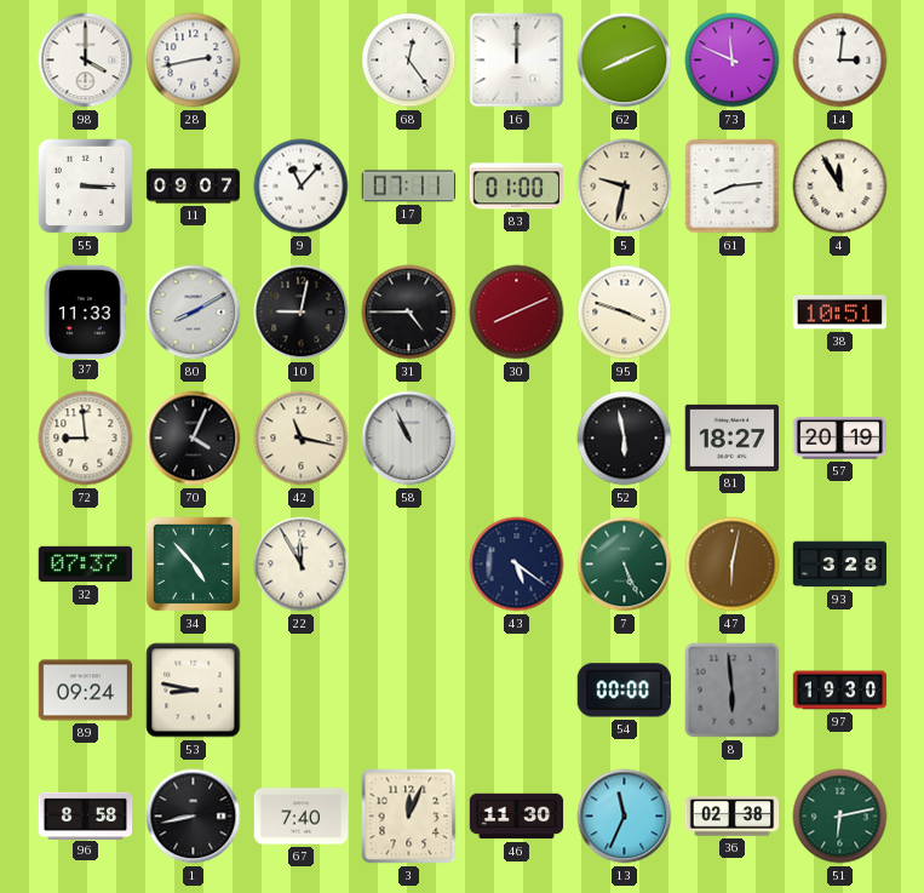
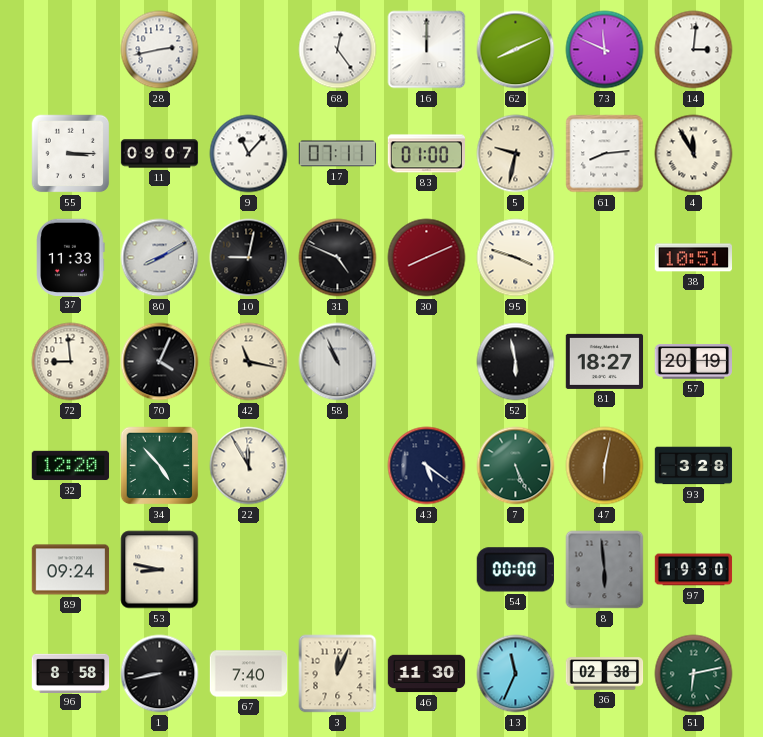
98: 4:00 -> none
31: 4:45 -> 4:49
32: 07:37 -> 12:20
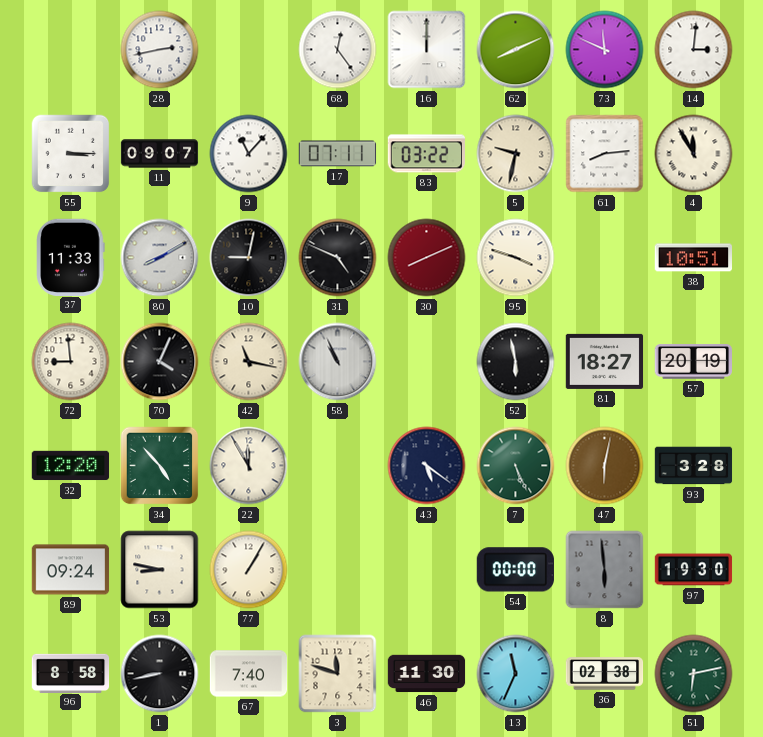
83: 01:00 -> 03:22
77: none -> 1:05
3: 12:04 -> 11:48
